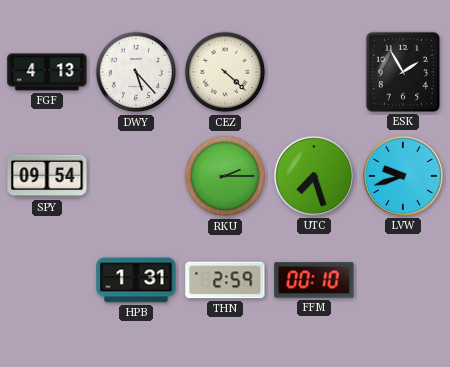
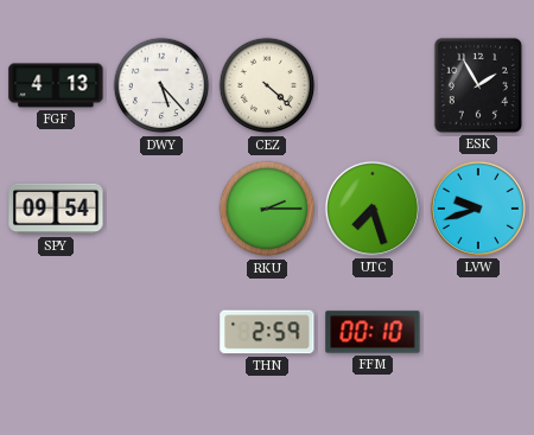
HPB: 1:31 -> none
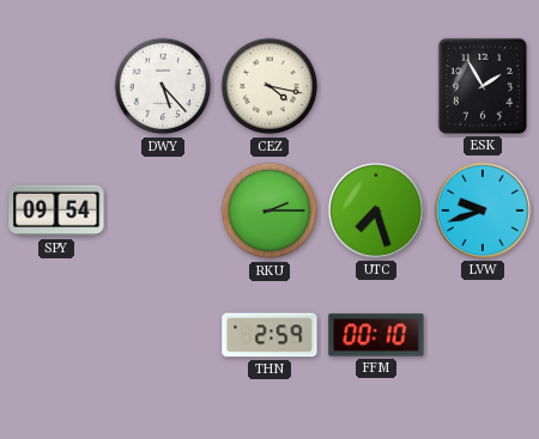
FGF: 4:13 -> none
CEZ: 4:22 -> 4:17
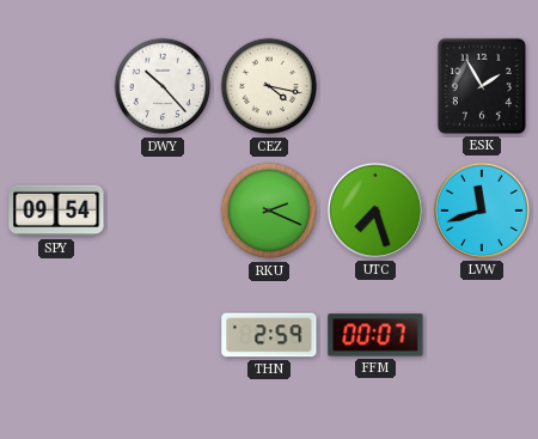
DWY: 5:23 -> 10:23
RKU: 2:15 -> 2:19
LVW: 9:42 -> 11:42
FFM: 00:10 -> 00:07
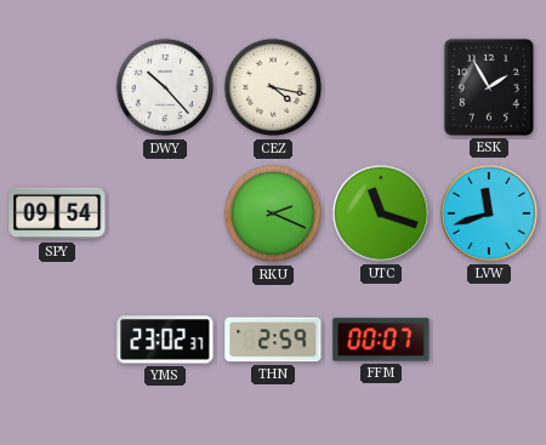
UTC: 7:27 -> 11:18
YMS: none -> 23:02
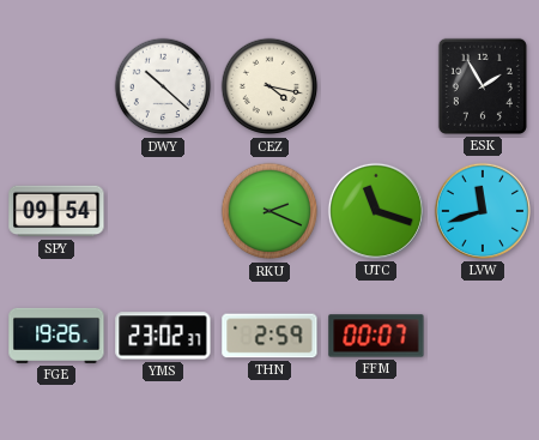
DWY: 10:23 -> 10:22
FGE: none -> 19:26
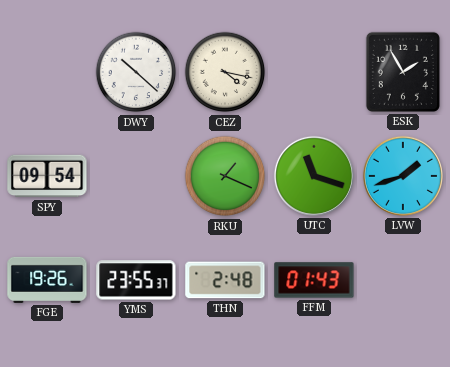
RKU: 2:19 -> 1:19
LVW: 11:42 -> 1:42
YMS: 23:02 -> 23:55
THN: 2:59 -> 2:48
FFM: 00:07 -> 01:43
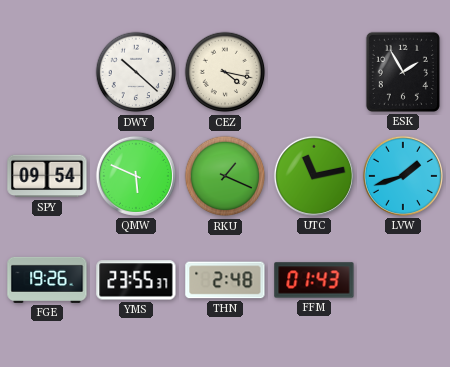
QMW: none -> 5:49
UTC: 11:18 -> 11:13
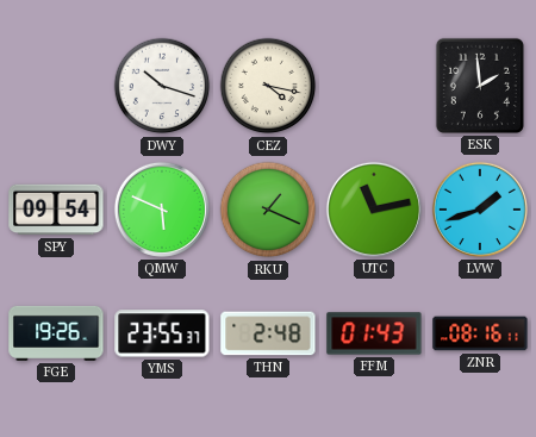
DWY: 10:22 -> 10:18
ESK: 1:55 -> 1:59
ZNR: none -> 08:16
